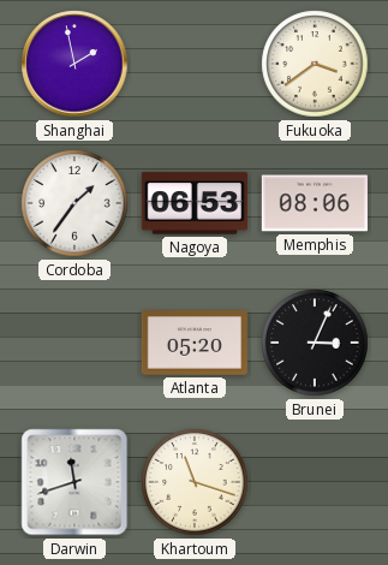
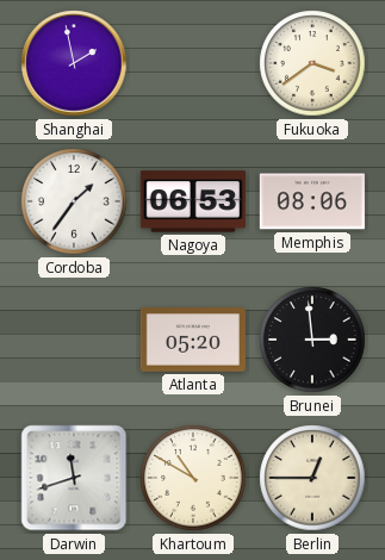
Brunei: 3:04 -> 2:59
Khartoum: 11:18 -> 10:50
Berlin: none -> 12:45
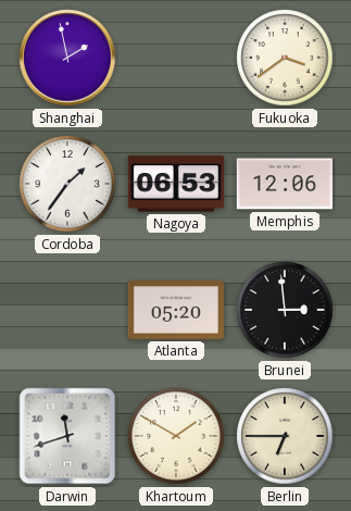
Memphis: 08:06 -> 12:06
Khartoum: 10:50 -> 1:50
Berlin: 12:45 -> 6:45
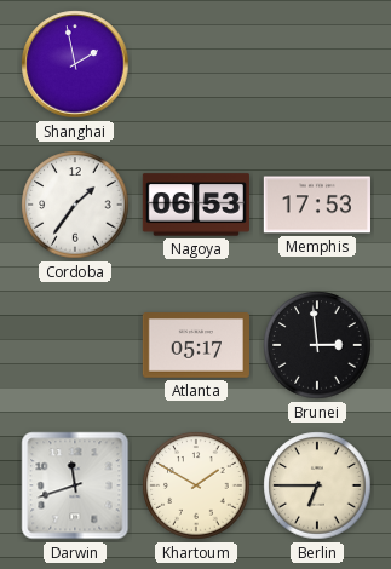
Fukuoka: 3:39 -> none
Memphis: 12:06 -> 17:53
Atlanta: 05:20 -> 05:17
